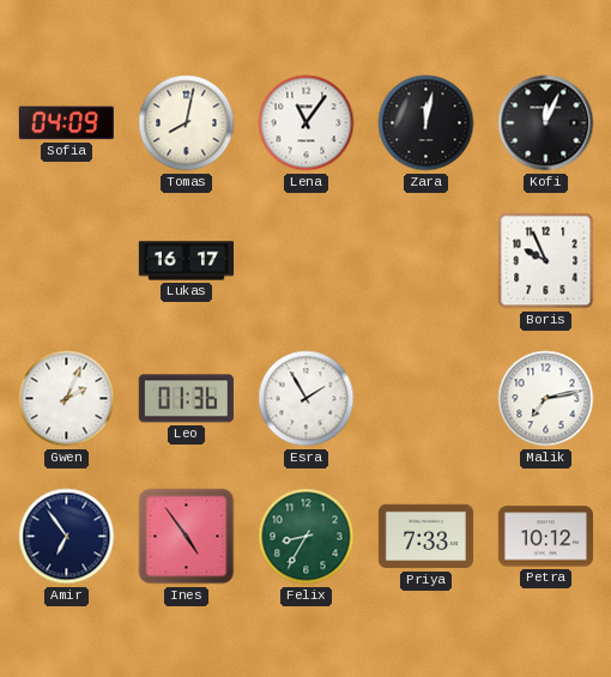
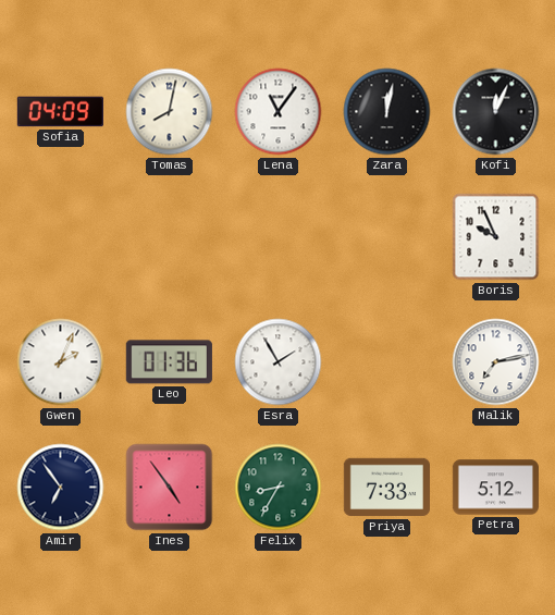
Lukas: 16:17 -> none
Petra: 10:12 -> 5:12
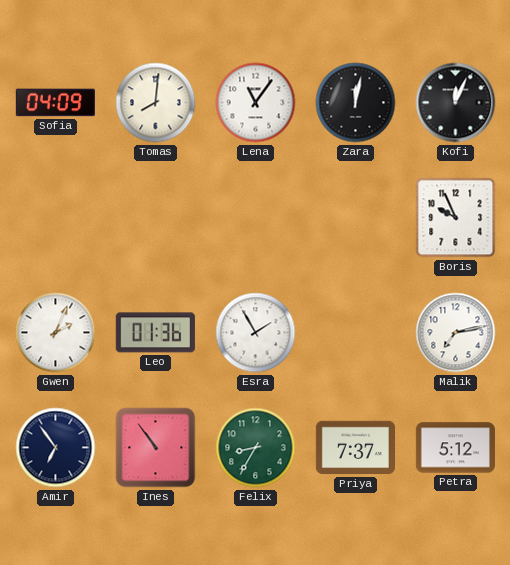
Tomas: 8:02 -> 8:01
Ines: 4:54 -> 10:54
Priya: 7:33 -> 7:37
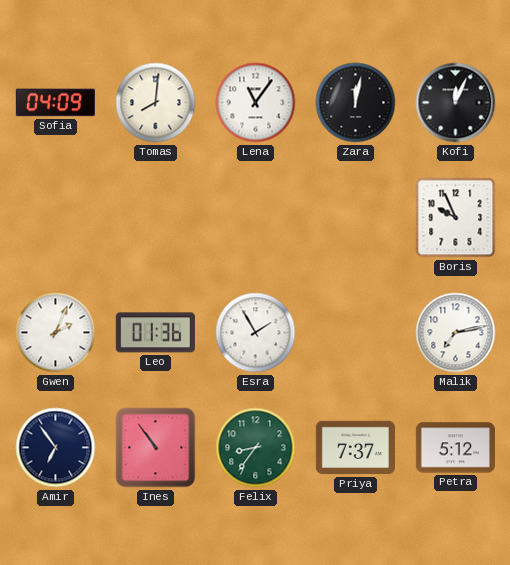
Felix: 8:35 -> 8:36
